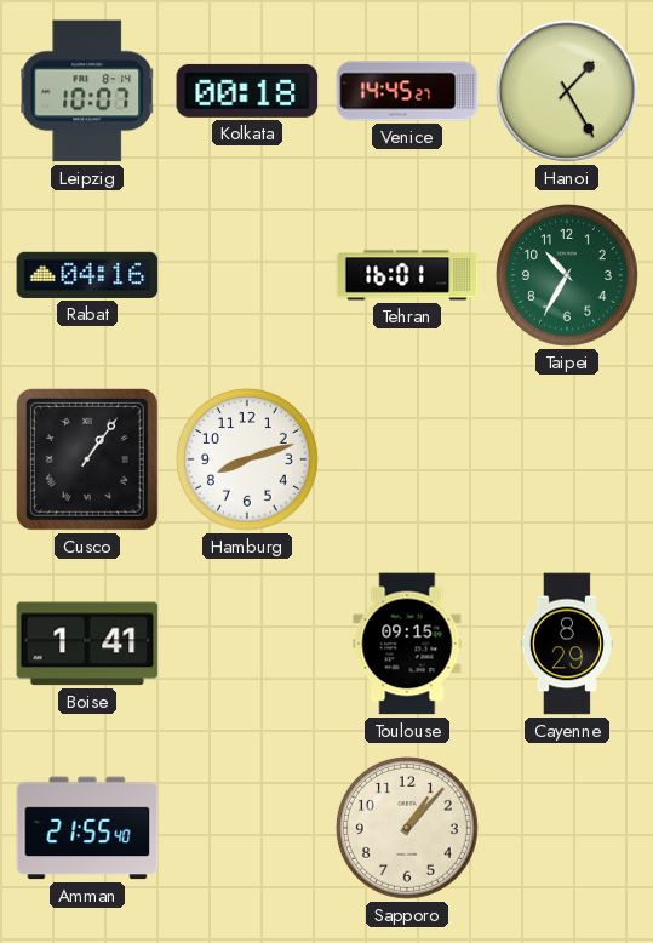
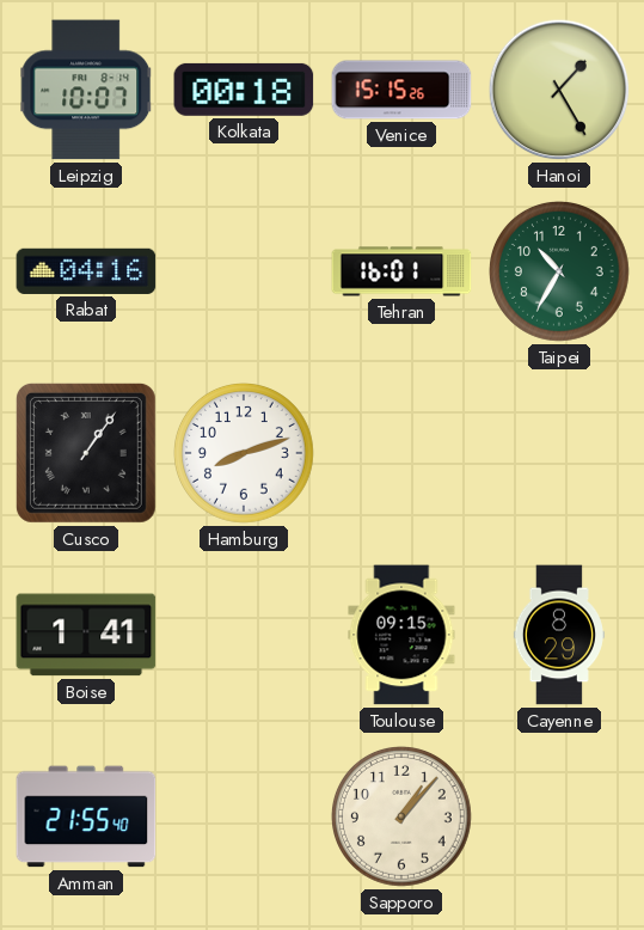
Venice: 14:45 -> 15:15
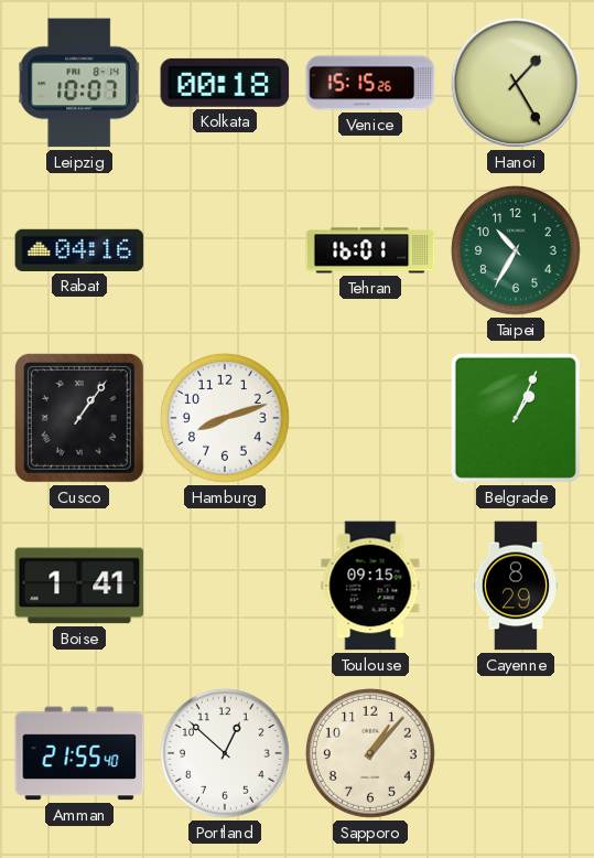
Belgrade: none -> 1:04
Portland: none -> 12:52
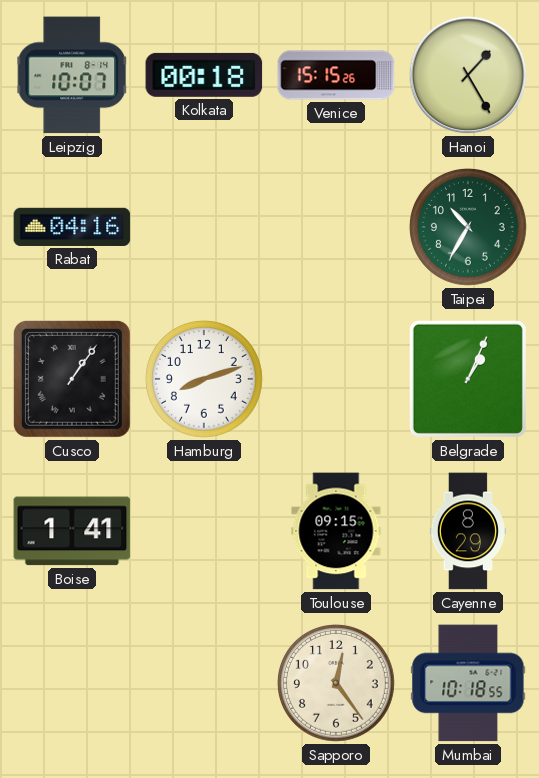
Tehran: 16:01 -> none
Amman: 21:55 -> none
Portland: 12:52 -> none
Sapporo: 1:07 -> 12:24
Mumbai: none -> 10:18
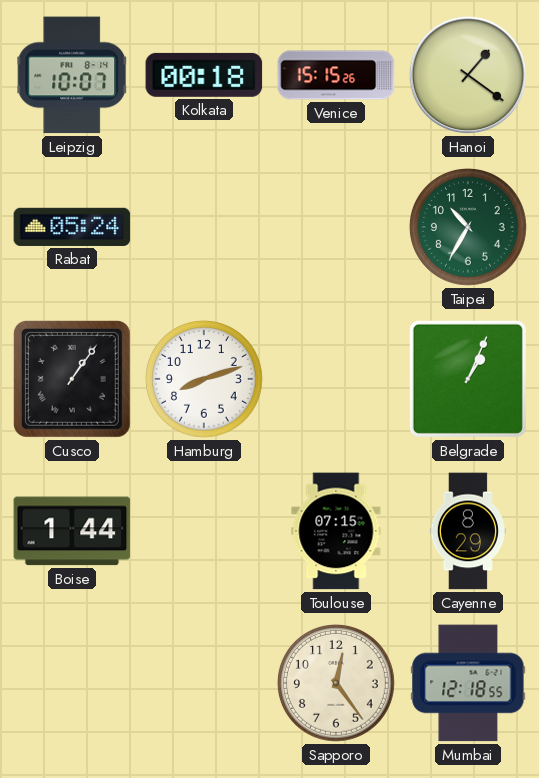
Hanoi: 1:25 -> 1:21
Rabat: 04:16 -> 05:24
Boise: 1:41 -> 1:44
Toulouse: 09:15 -> 07:15
Mumbai: 10:18 -> 12:18
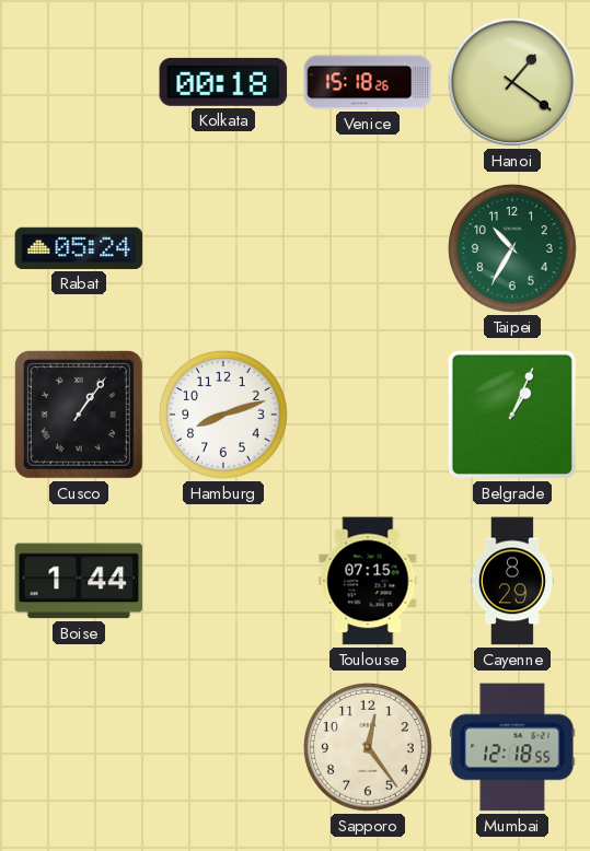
Leipzig: 10:07 -> none
Venice: 15:15 -> 15:18
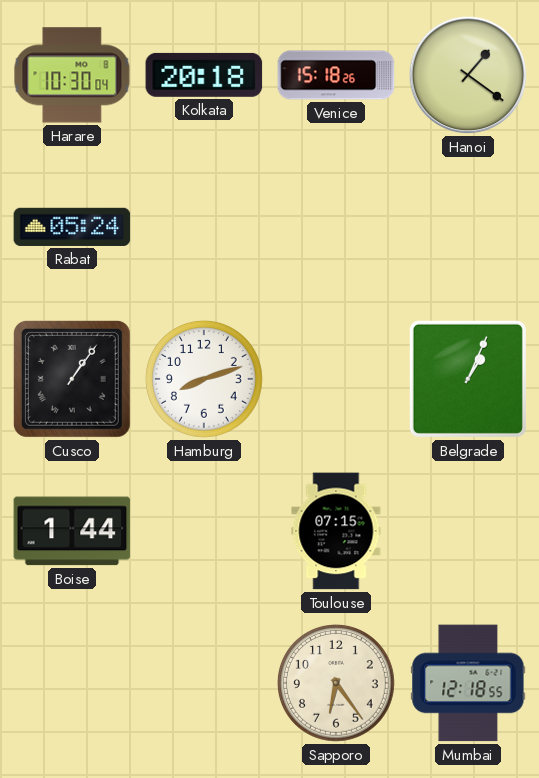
Harare: none -> 10:30
Kolkata: 00:18 -> 20:18
Taipei: 10:35 -> none
Cayenne: 8:29 -> none
Sapporo: 12:24 -> 6:24
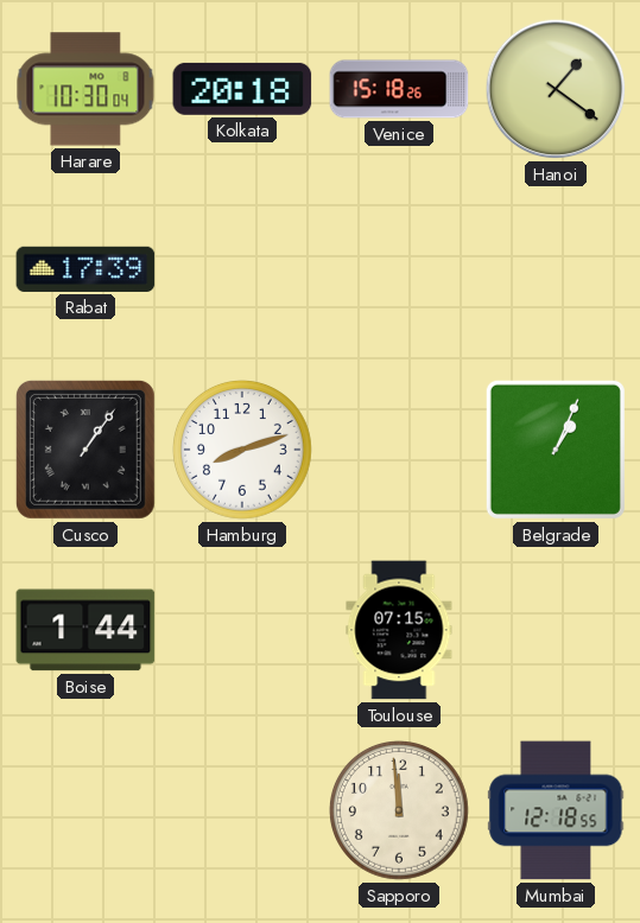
Rabat: 05:24 -> 17:39
Sapporo: 6:24 -> 11:59
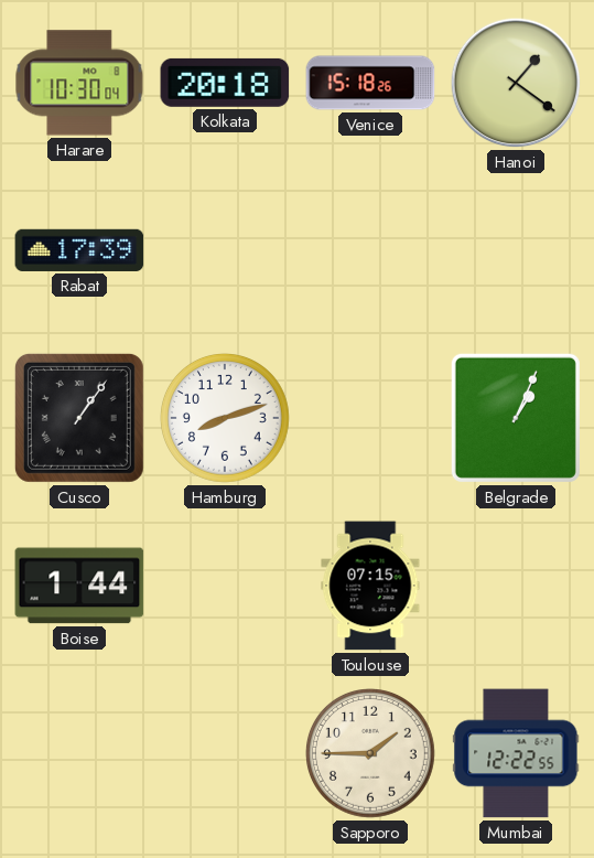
Sapporo: 11:59 -> 1:45
Mumbai: 12:18 -> 12:22
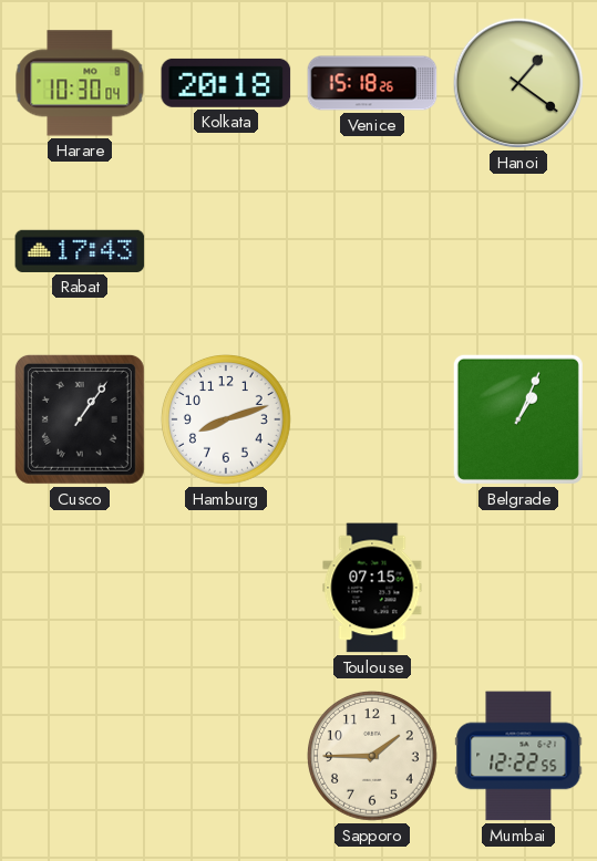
Rabat: 17:39 -> 17:43
Boise: 1:44 -> none
